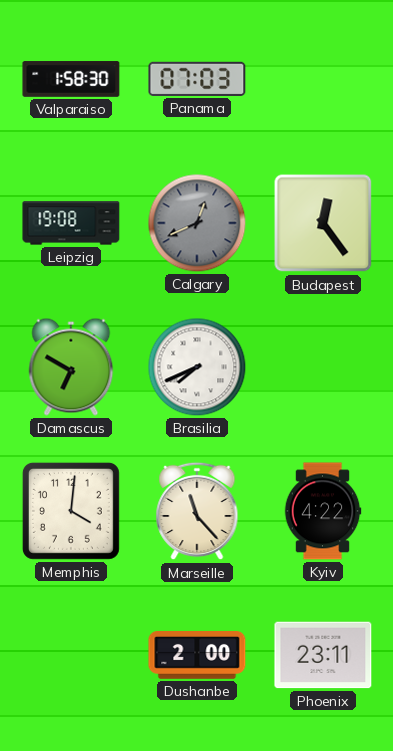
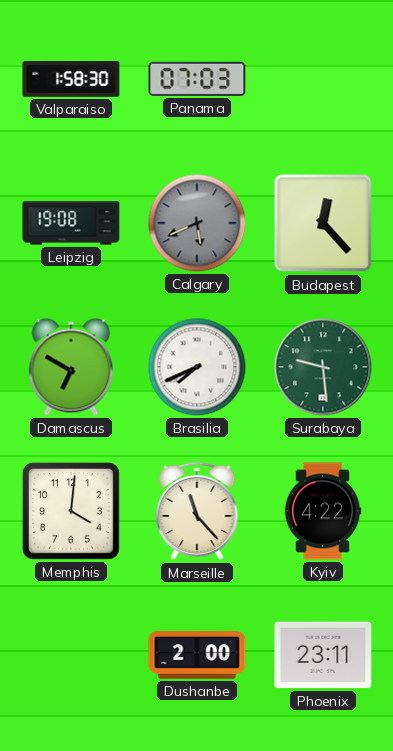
Calgary: 12:41 -> 5:41
Budapest: 12:24 -> 12:23
Surabaya: none -> 9:29
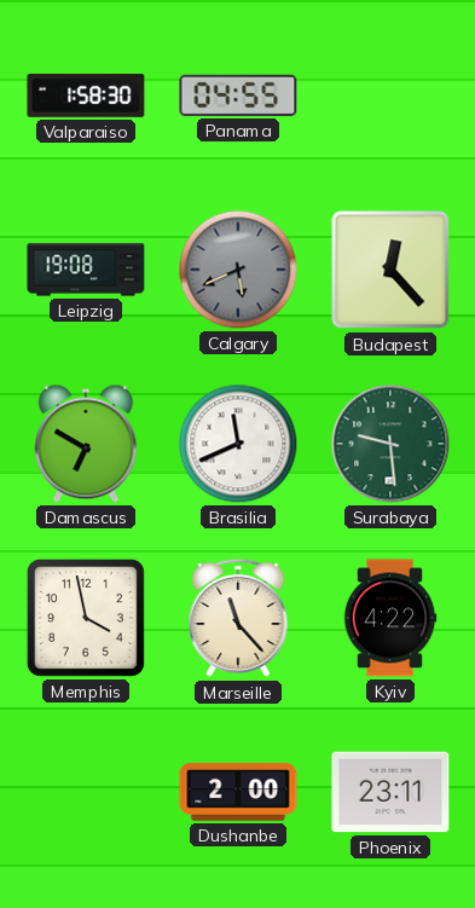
Panama: 07:03 -> 04:55
Brasilia: 7:41 -> 11:41
Memphis: 4:01 -> 3:58
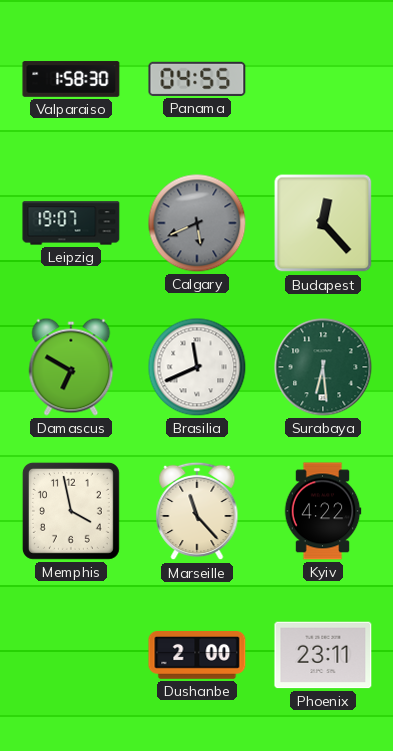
Leipzig: 19:08 -> 19:07
Surabaya: 9:29 -> 6:29
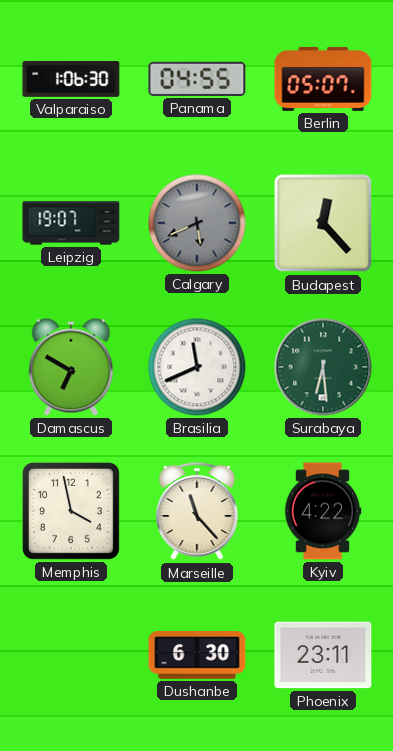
Valparaiso: 1:58 -> 1:06
Berlin: none -> 05:07
Dushanbe: 2:00 -> 6:30
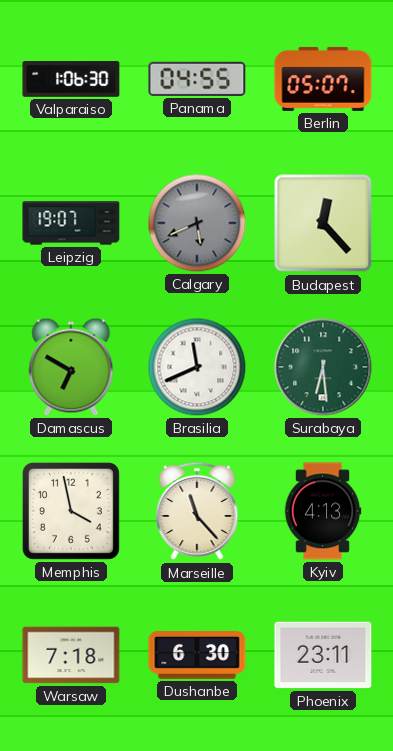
Kyiv: 4:22 -> 4:13
Warsaw: none -> 7:18
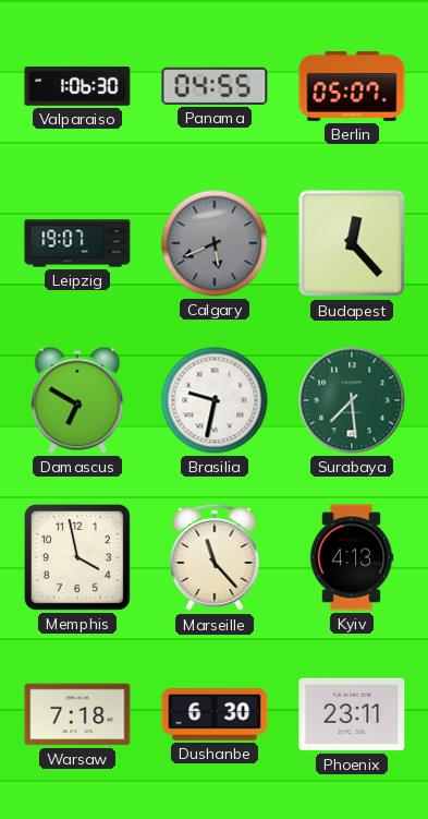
Brasilia: 11:41 -> 9:32
Surabaya: 6:29 -> 7:29
